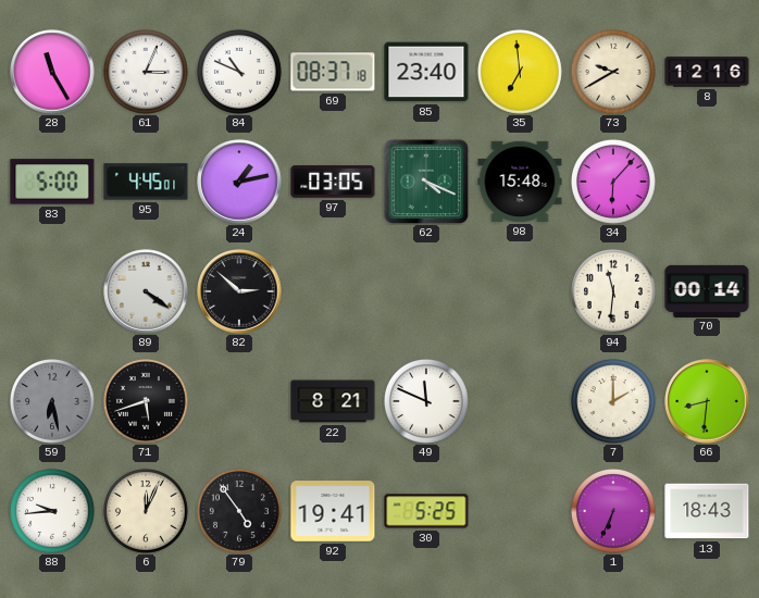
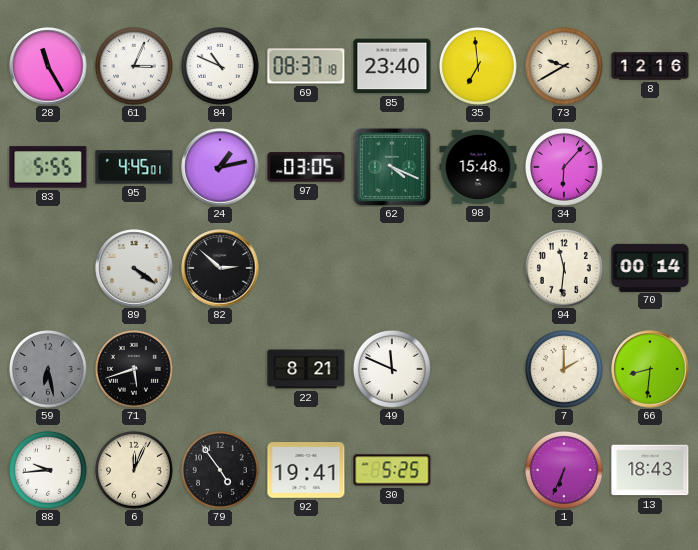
83: 5:00 -> 5:55
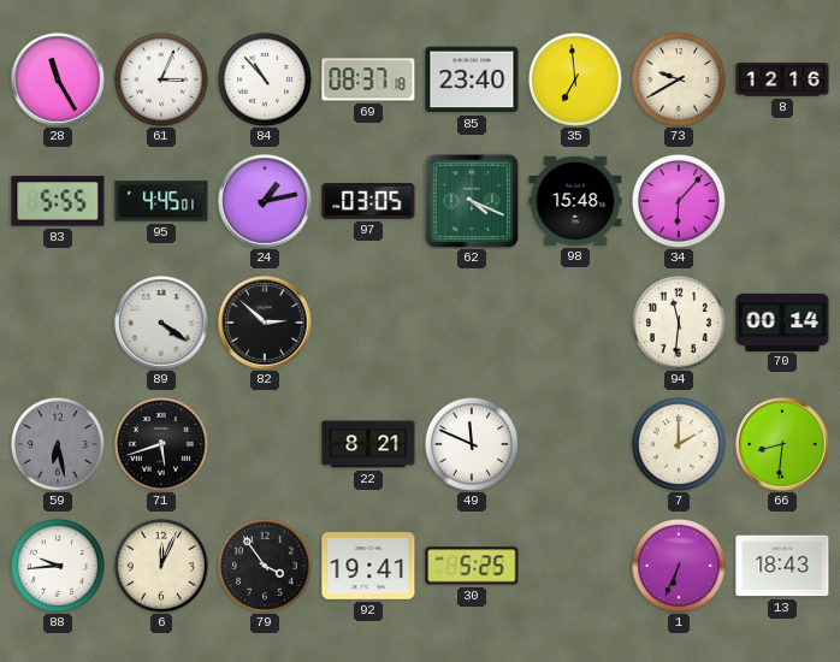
84: 10:49 -> 10:53
79: 4:54 -> 3:54
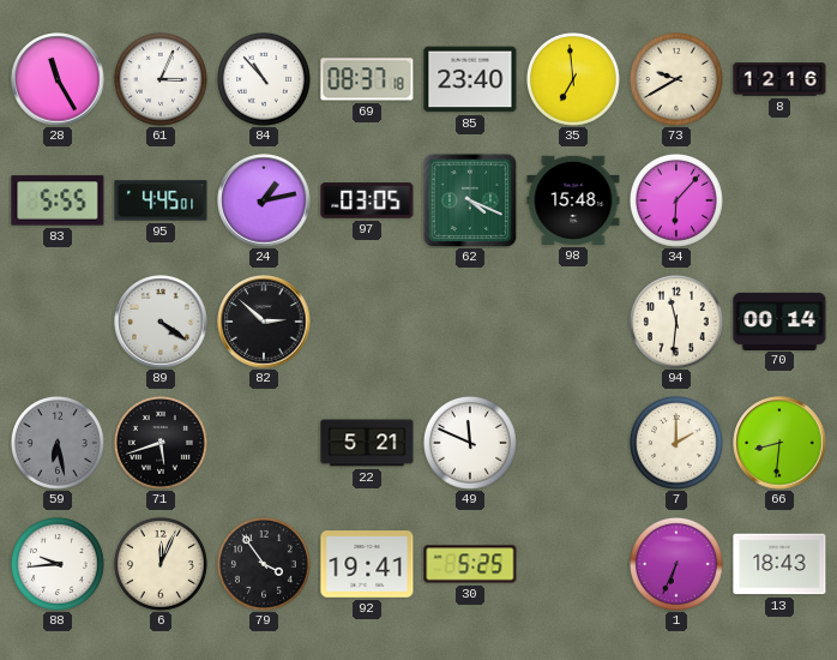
22: 8:21 -> 5:21
